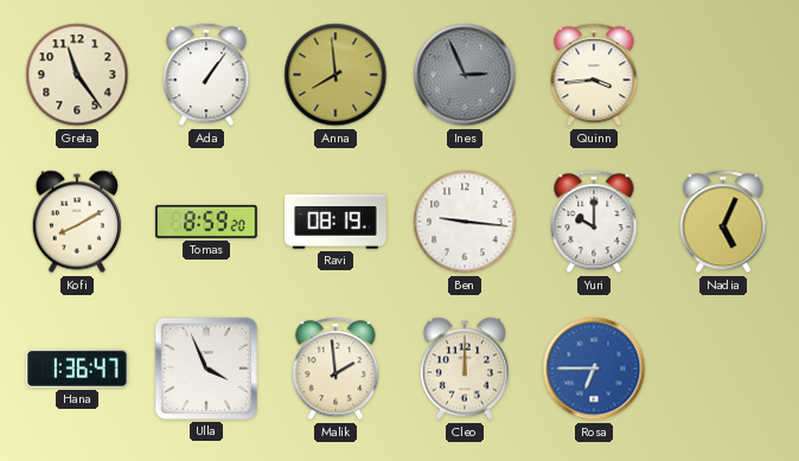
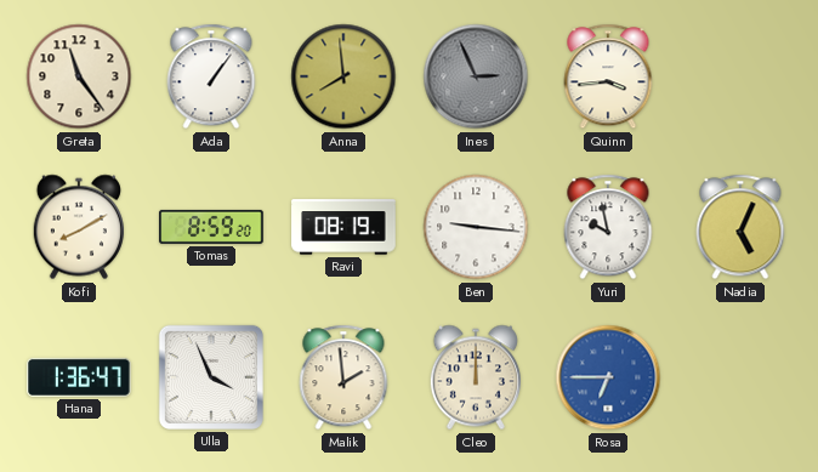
Yuri: 10:00 -> 9:58
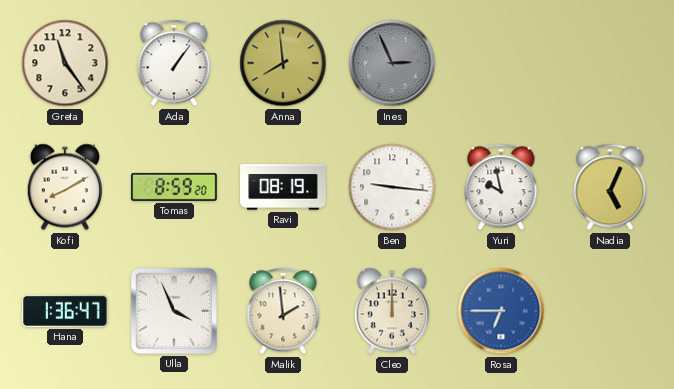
Quinn: 3:44 -> none
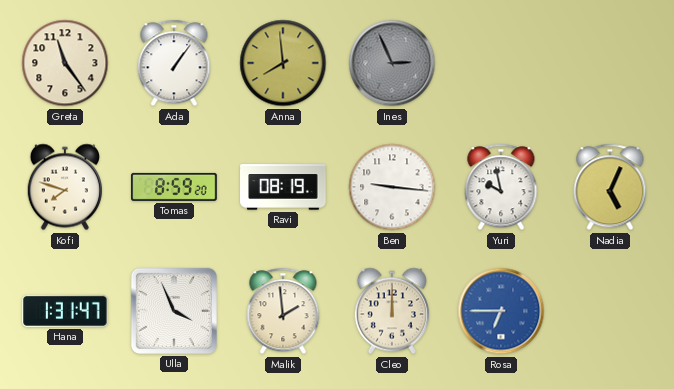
Kofi: 8:10 -> 7:48
Hana: 1:36 -> 1:31
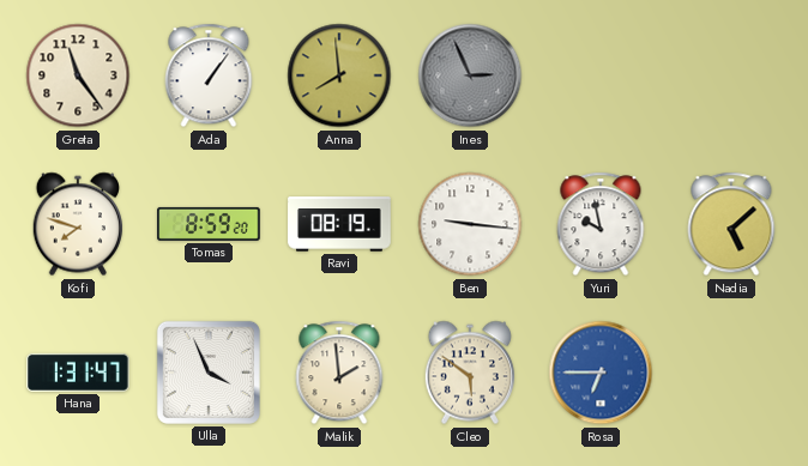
Nadia: 5:04 -> 5:08
Cleo: 12:00 -> 5:51
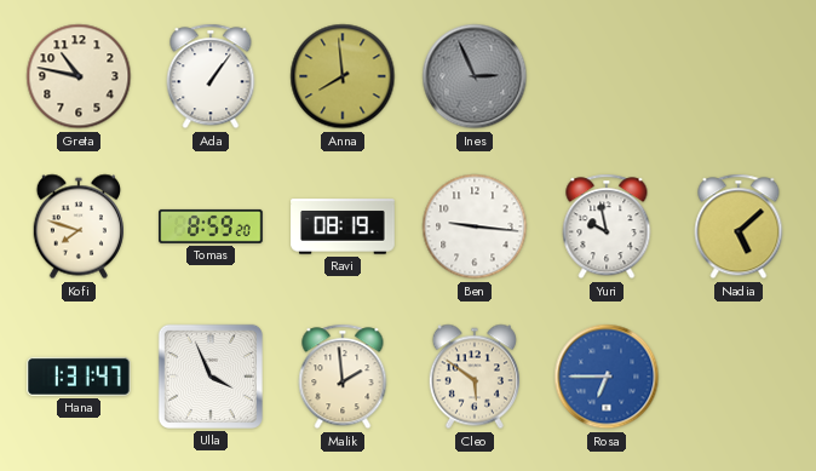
Greta: 11:24 -> 10:47
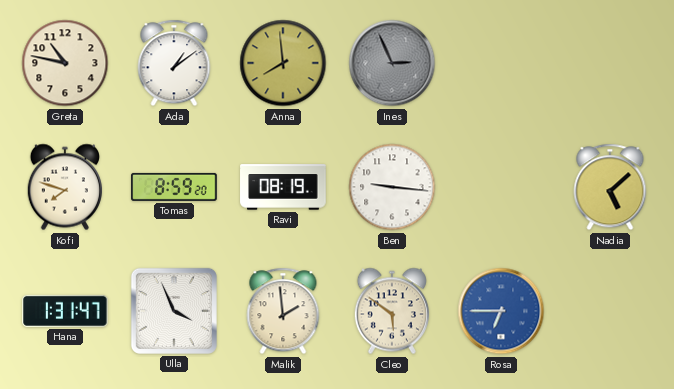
Ada: 1:06 -> 1:09
Yuri: 9:58 -> none
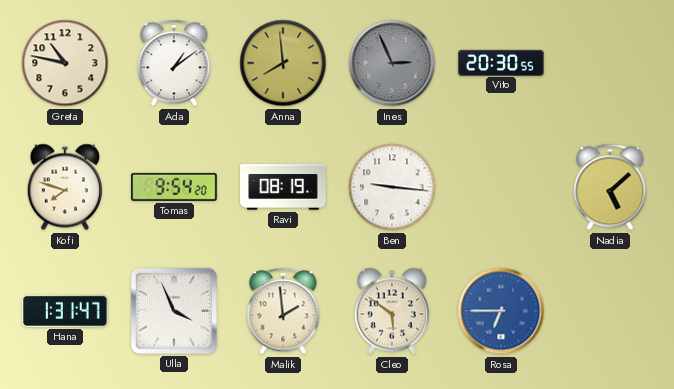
Vito: none -> 20:30
Tomas: 8:59 -> 9:54
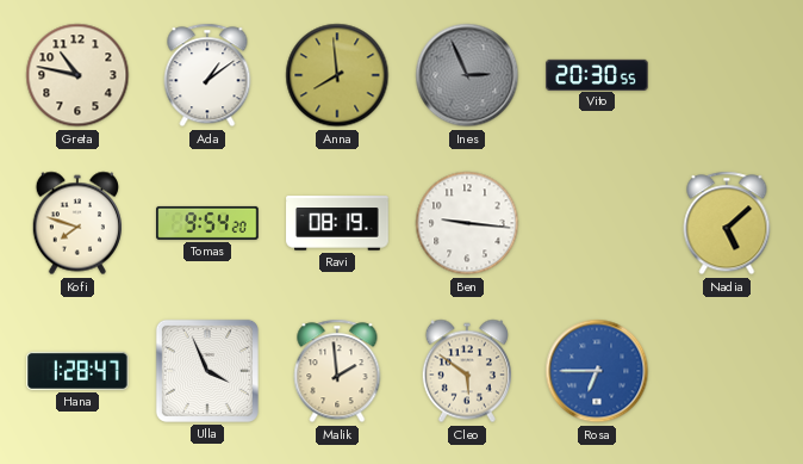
Hana: 1:31 -> 1:28
